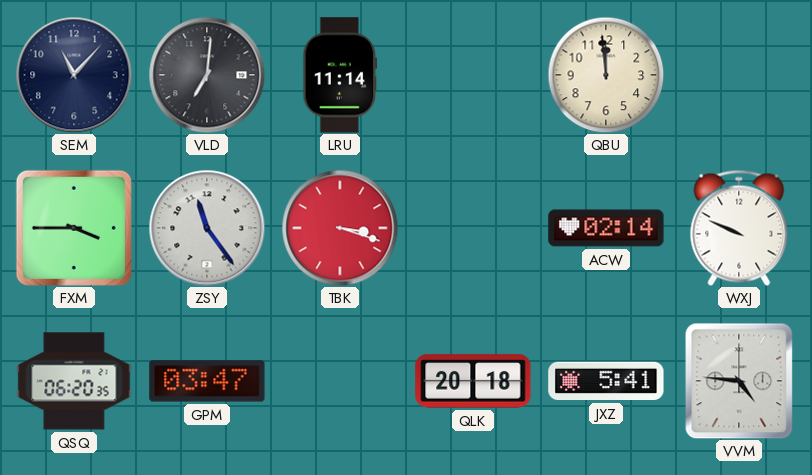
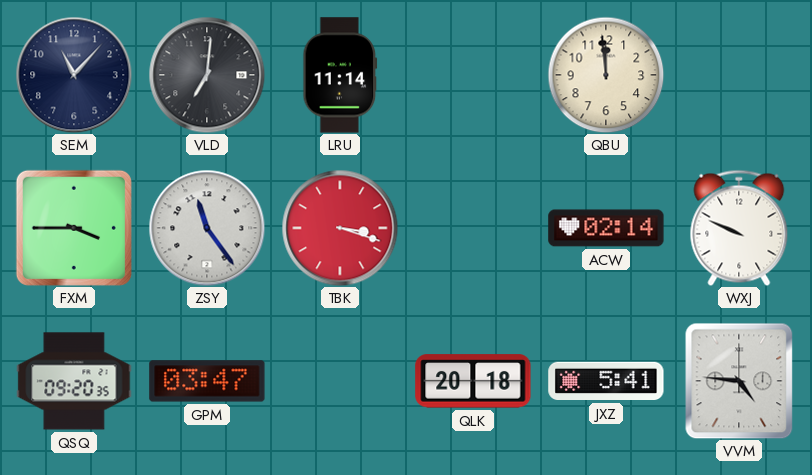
QSQ: 06:20 -> 09:20
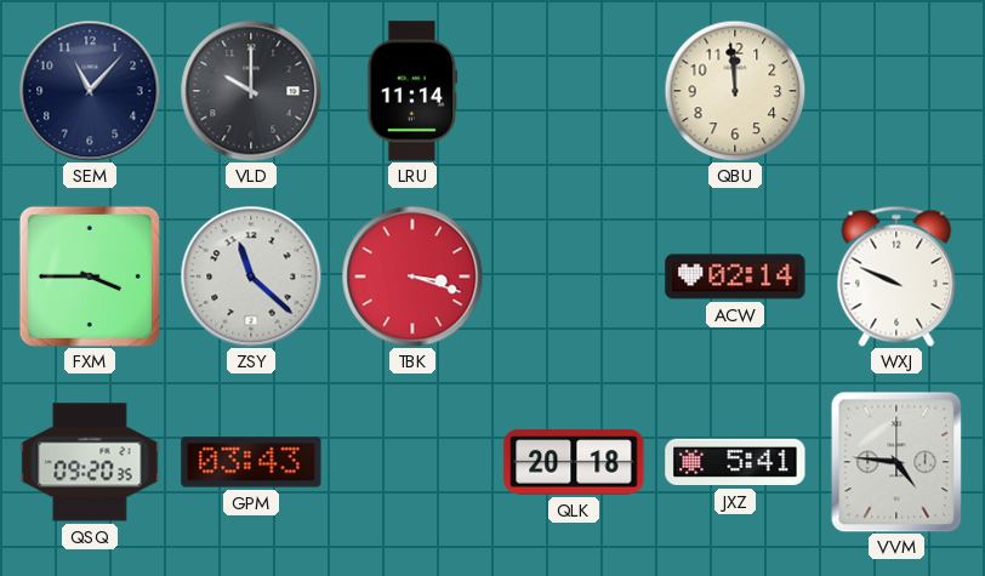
VLD: 7:01 -> 10:00
ZSY: 11:24 -> 11:22
GPM: 03:47 -> 03:43
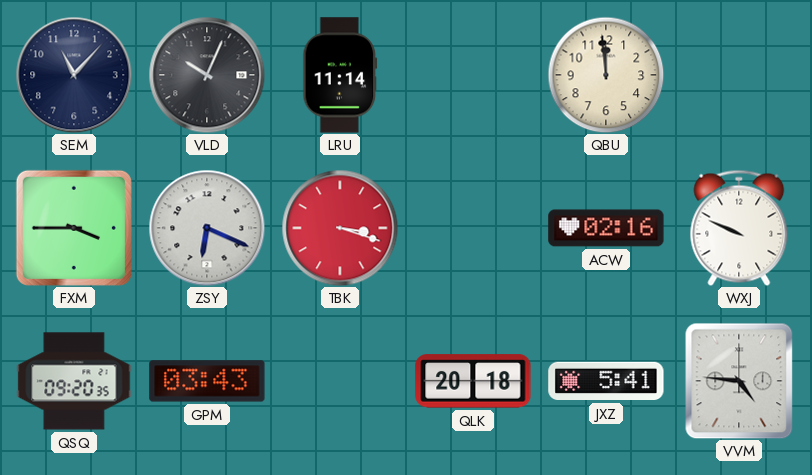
VLD: 10:00 -> 10:04
ZSY: 11:22 -> 6:19
ACW: 02:14 -> 02:16
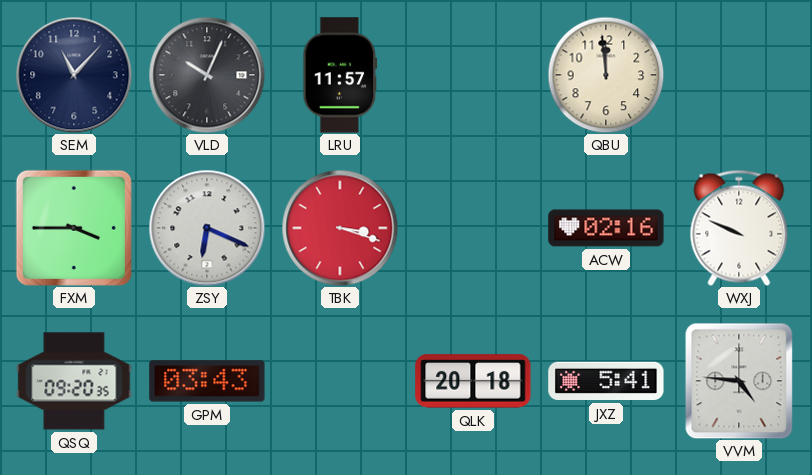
LRU: 11:14 -> 11:57
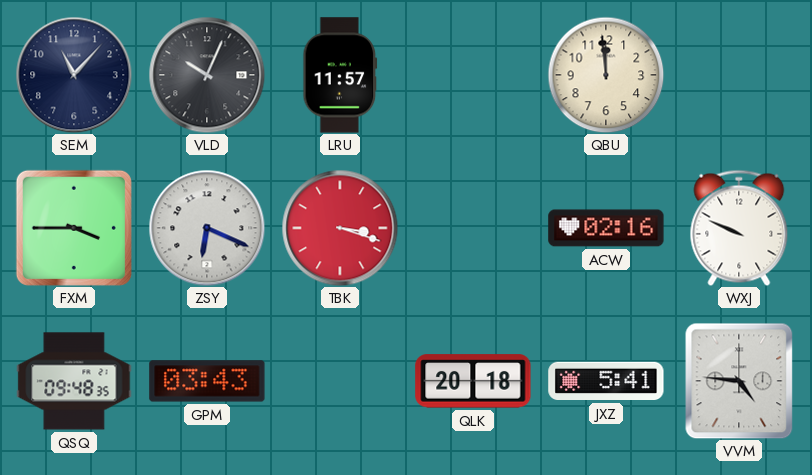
QSQ: 09:20 -> 09:48
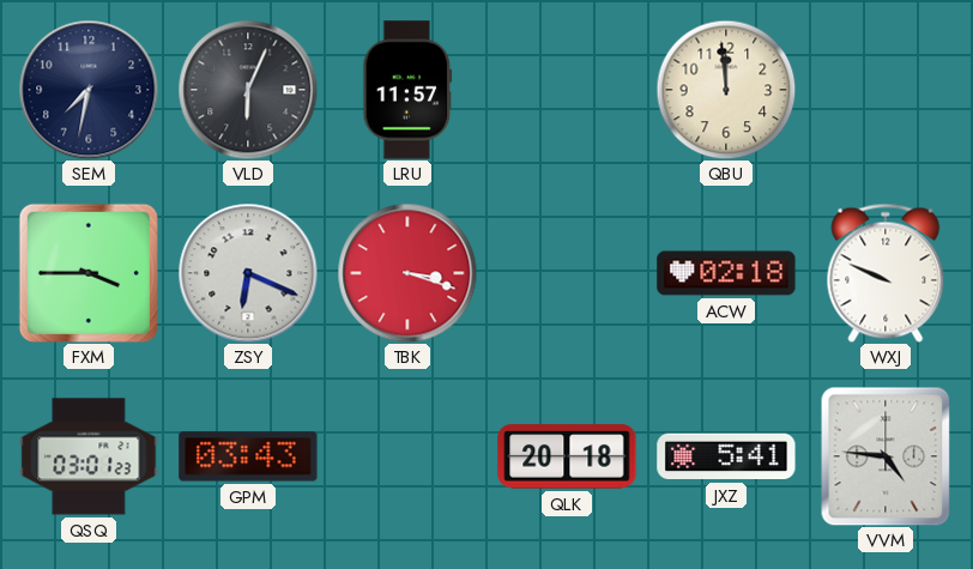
SEM: 11:07 -> 7:32
VLD: 10:04 -> 6:04
ACW: 02:16 -> 02:18
QSQ: 09:48 -> 03:01
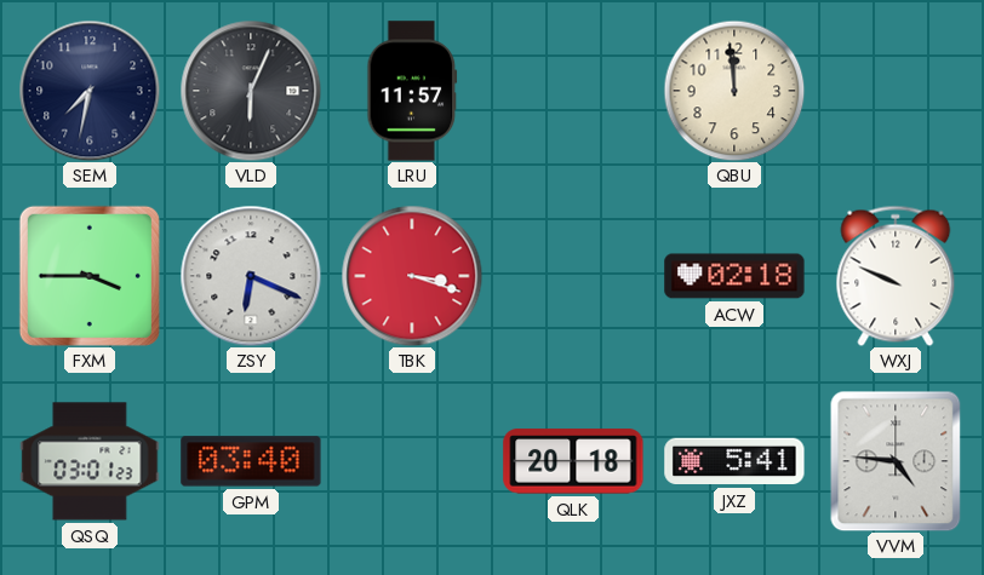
GPM: 03:43 -> 03:40
